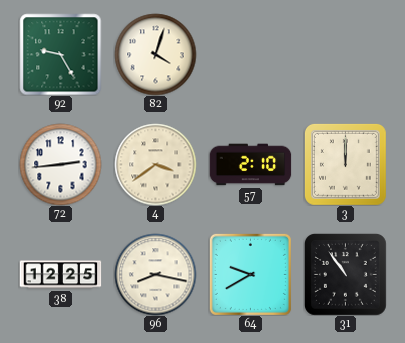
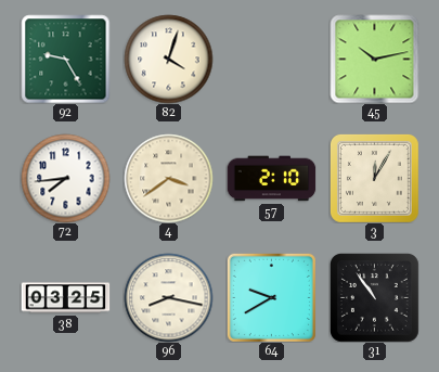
45: none -> 10:13
72: 2:44 -> 7:44
3: 12:00 -> 12:05
38: 12:25 -> 03:25
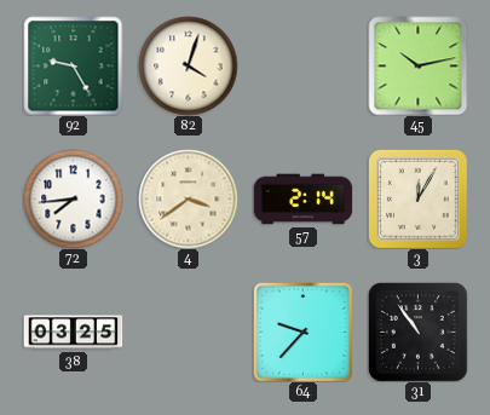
57: 2:10 -> 2:14
96: 8:17 -> none
64: 9:40 -> 9:37
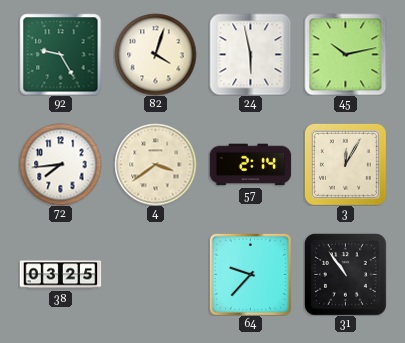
24: none -> 5:58
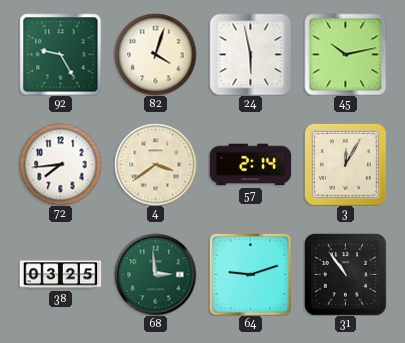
68: none -> 2:59
64: 9:37 -> 9:12
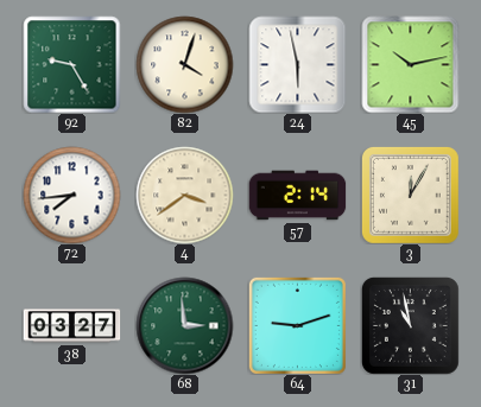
38: 03:25 -> 03:27
31: 10:54 -> 10:58
